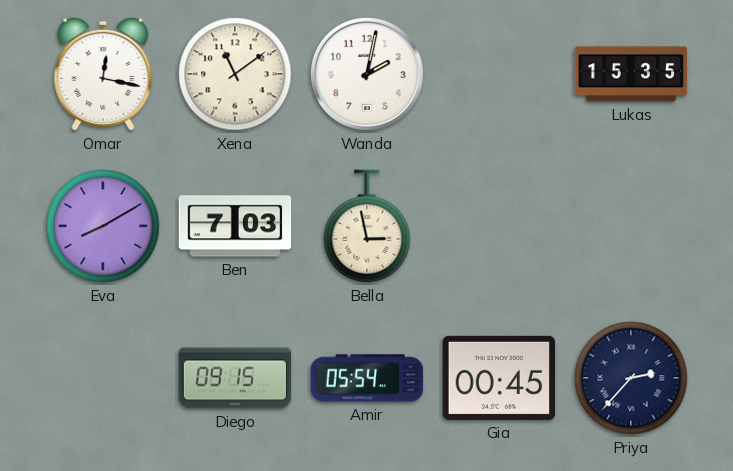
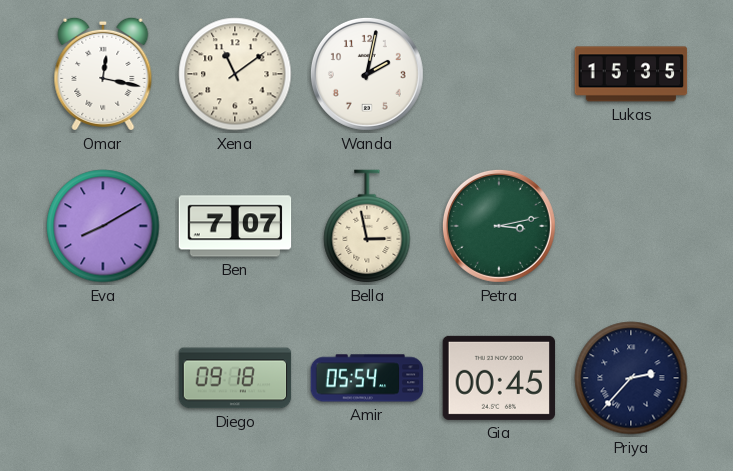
Ben: 7:03 -> 7:07
Petra: none -> 3:13
Diego: 09:15 -> 09:18
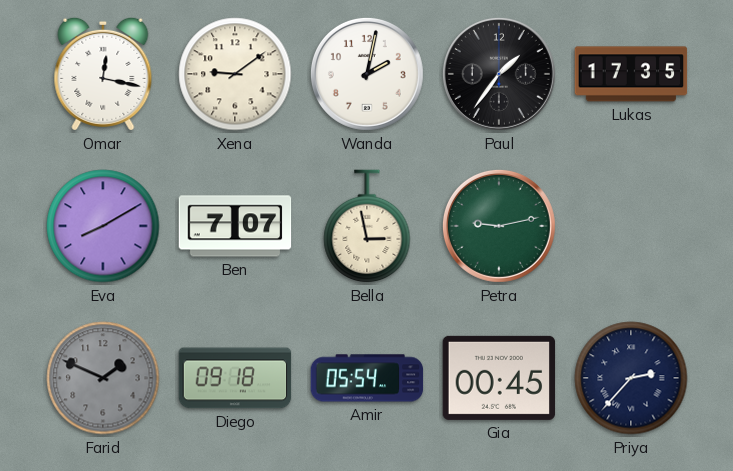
Xena: 11:09 -> 9:09
Paul: none -> 1:36
Lukas: 15:35 -> 17:35
Petra: 3:13 -> 9:13
Farid: none -> 1:49
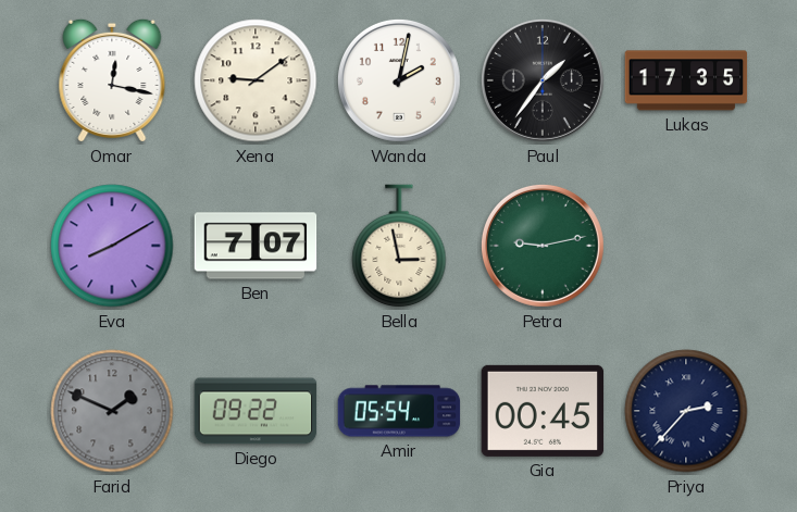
Diego: 09:18 -> 09:22
